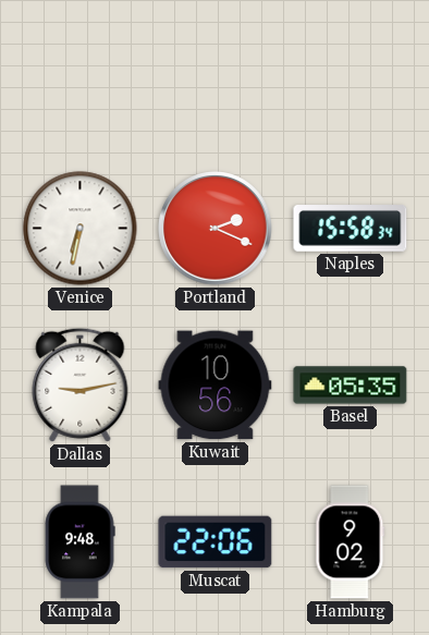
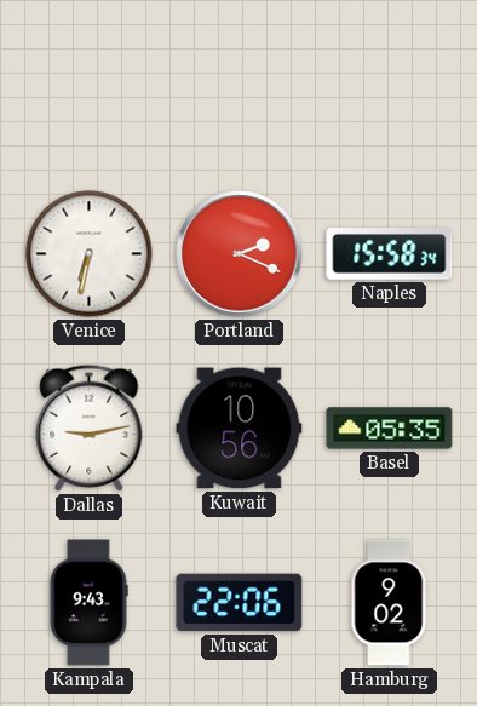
Kampala: 9:48 -> 9:43
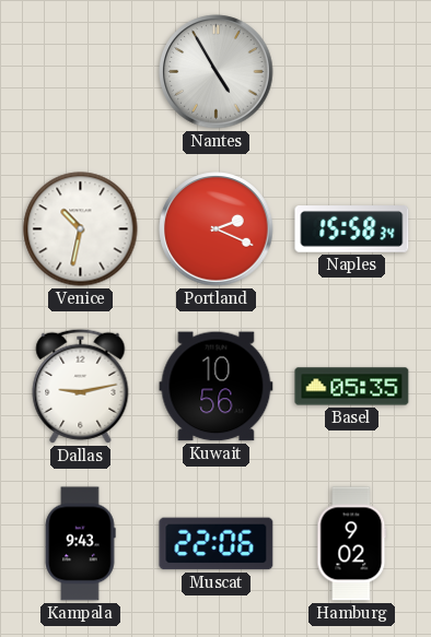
Nantes: none -> 4:55
Venice: 6:32 -> 10:32
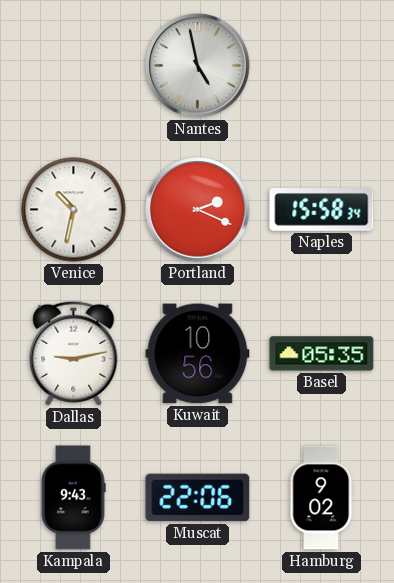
Nantes: 4:55 -> 4:58
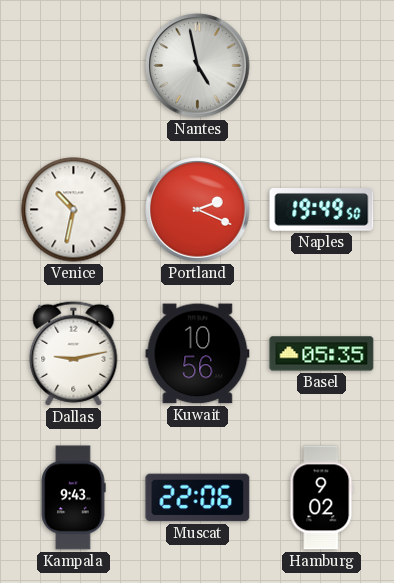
Naples: 15:58 -> 19:49
